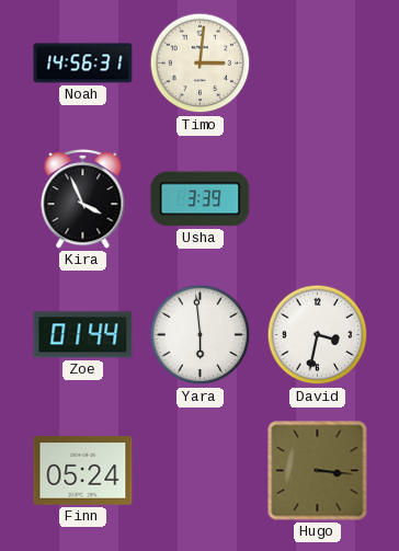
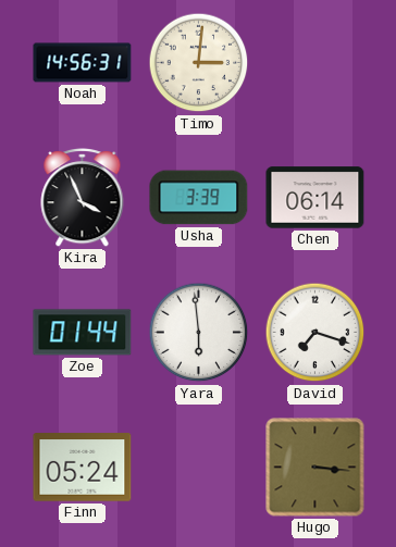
Chen: none -> 06:14
David: 3:32 -> 7:18
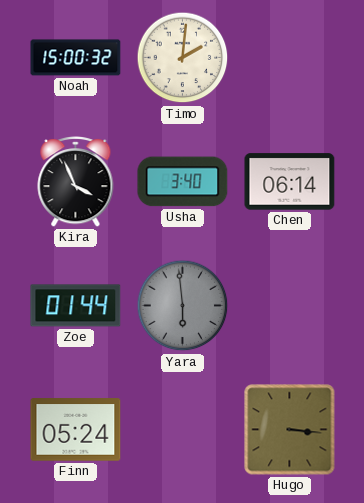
Noah: 14:56 -> 15:00
Timo: 3:01 -> 2:01
Usha: 3:39 -> 3:40
Yara dial: white -> grey
David: 7:18 -> none
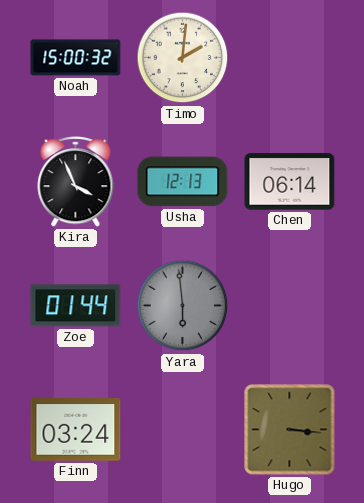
Usha: 3:40 -> 12:13
Finn: 05:24 -> 03:24
